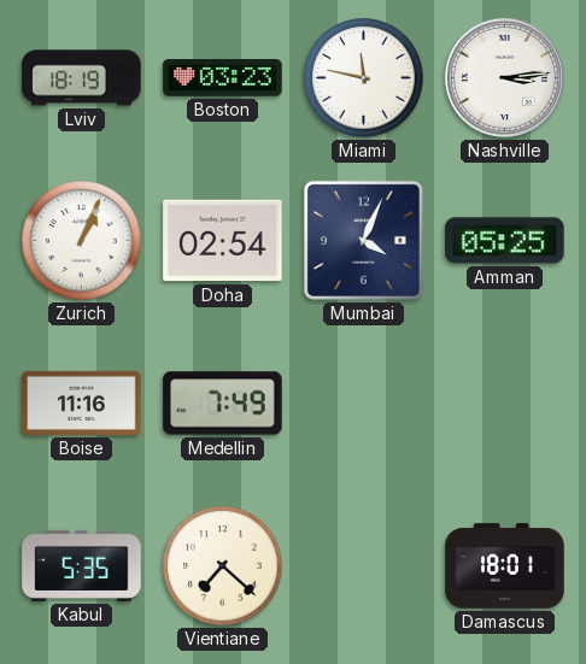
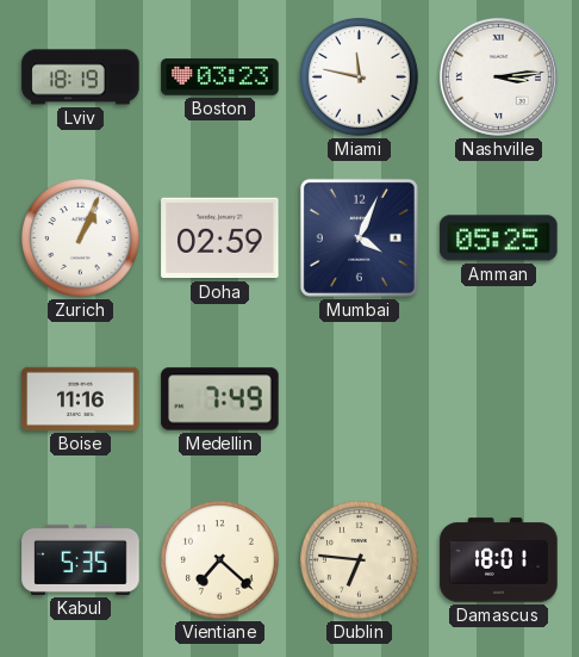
Doha: 02:54 -> 02:59
Dublin: none -> 6:46
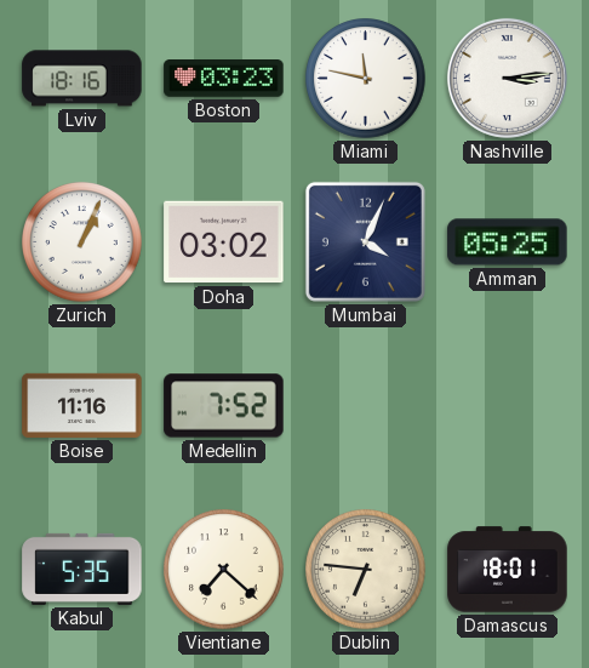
Lviv: 18:19 -> 18:16
Doha: 02:59 -> 03:02
Medellin: 7:49 -> 7:52
